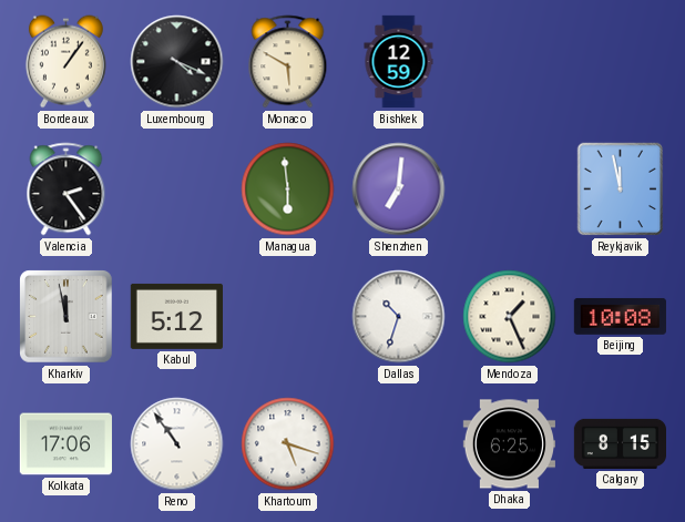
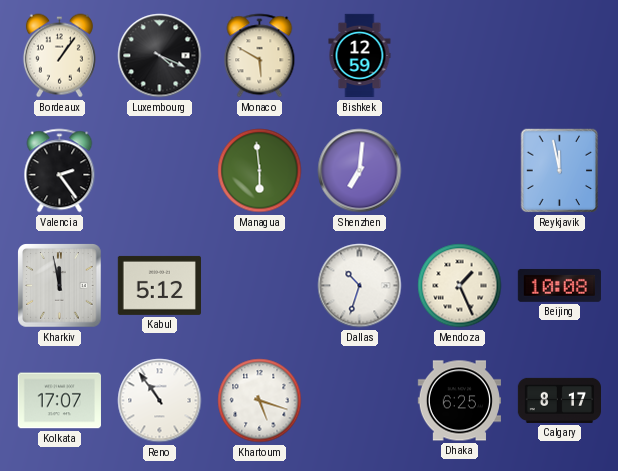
Kolkata: 17:06 -> 17:07
Calgary: 8:15 -> 8:17
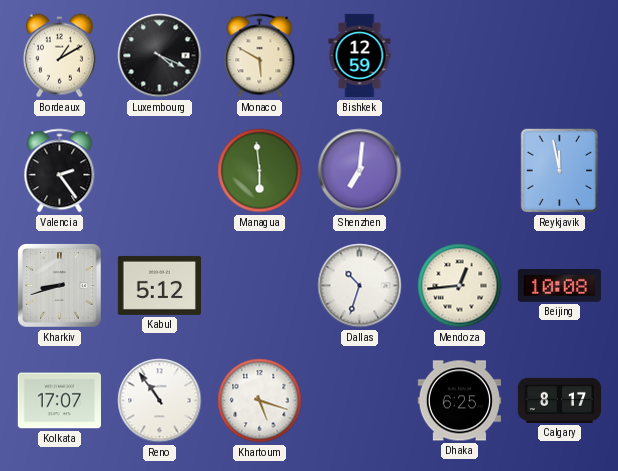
Bordeaux: 1:06 -> 1:10
Kharkiv: 11:58 -> 8:42
Mendoza: 1:26 -> 12:44
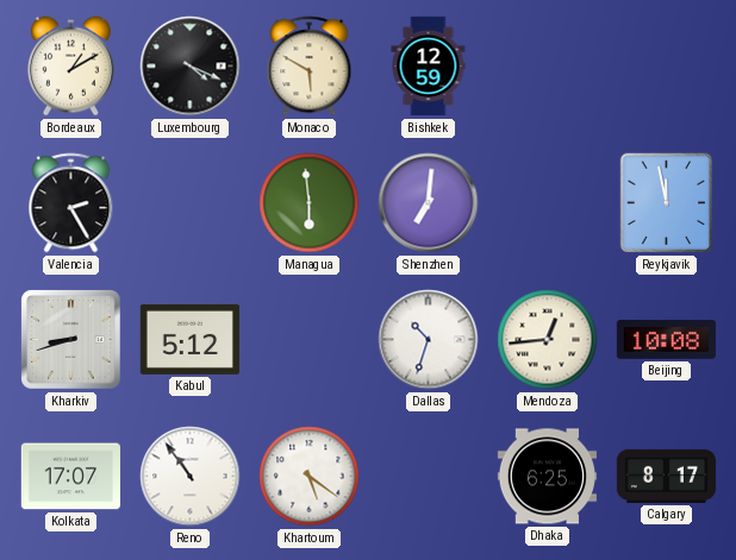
Valencia: 2:24 -> 2:25
Khartoum: 5:18 -> 5:21
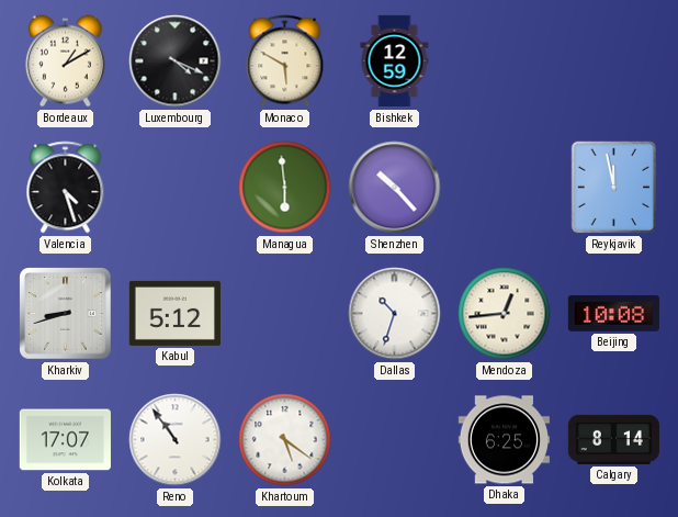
Valencia: 2:25 -> 4:27
Shenzhen: 7:01 -> 10:23
Calgary: 8:17 -> 8:14
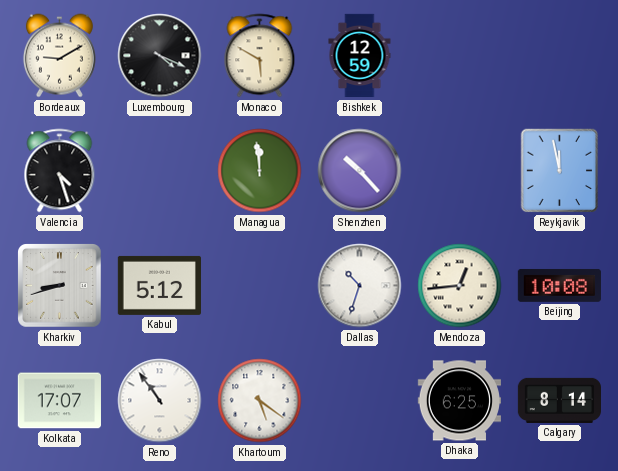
Bordeaux: 1:10 -> 9:10
Managua: 5:59 -> 11:59
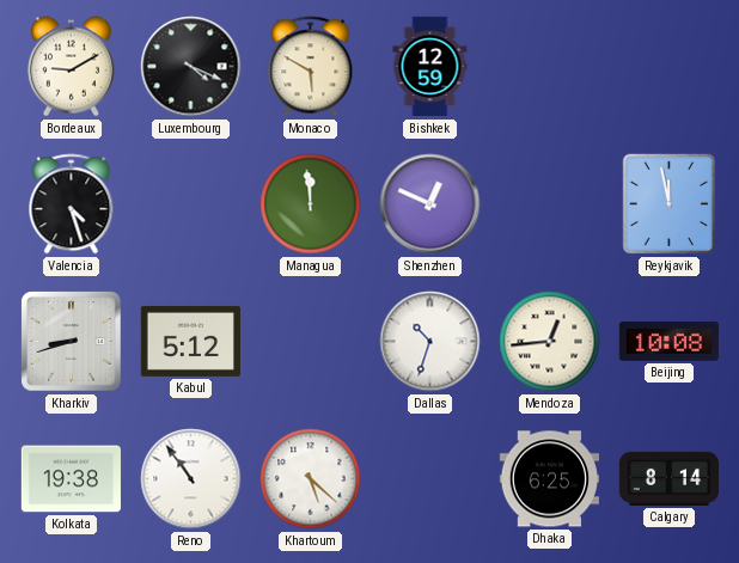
Shenzhen: 10:23 -> 12:49
Kolkata: 17:07 -> 19:38
Khartoum: 5:21 -> 5:22
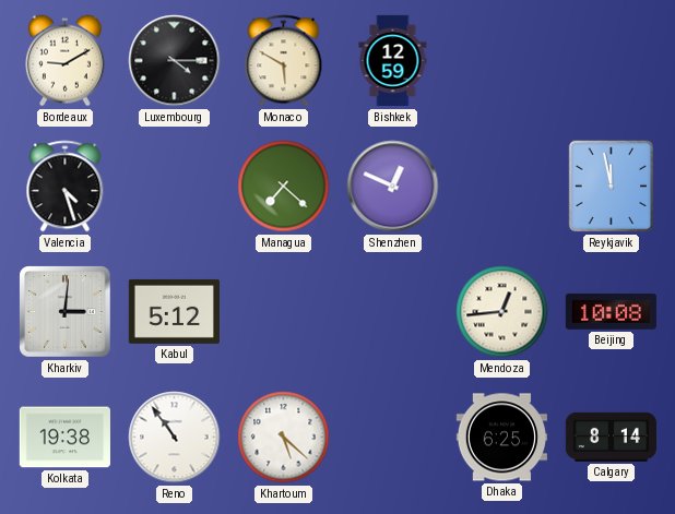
Luxembourg: 4:19 -> 4:15
Managua: 11:59 -> 7:22
Kharkiv: 8:42 -> 3:01
Dallas: 10:33 -> none
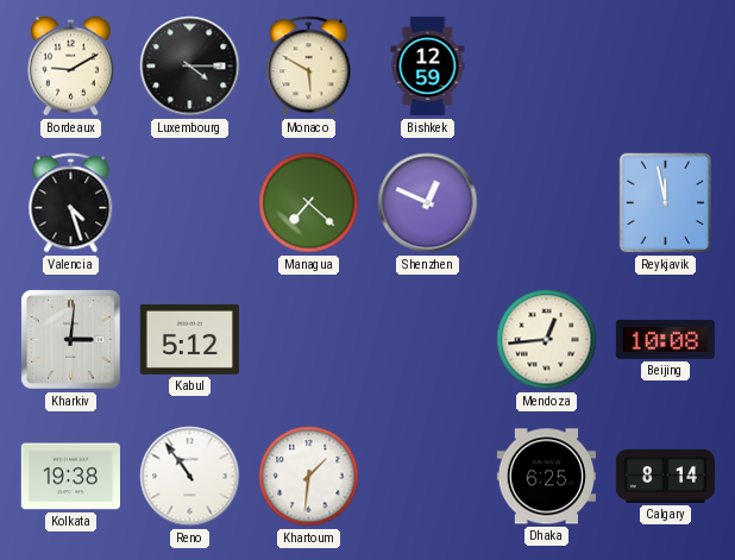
Khartoum: 5:22 -> 1:31
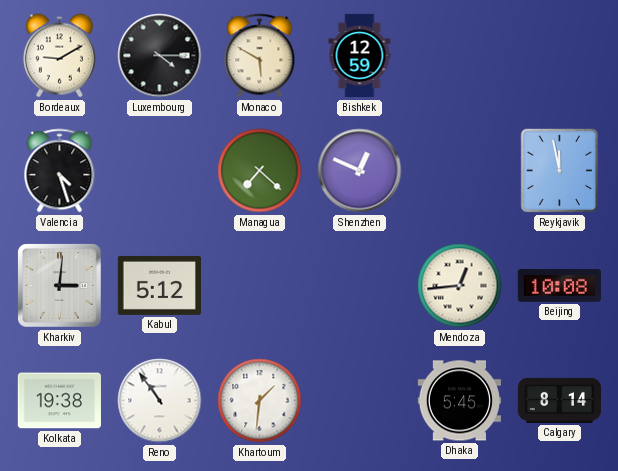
Dhaka: 6:25 -> 5:45
